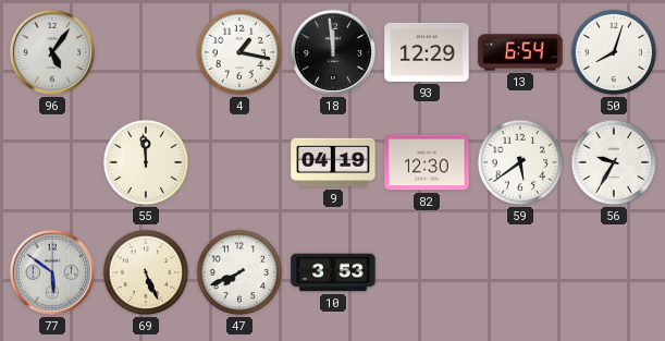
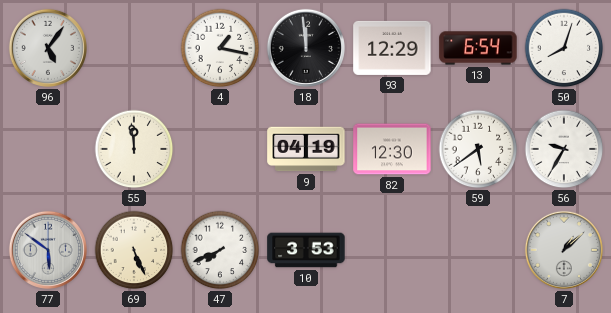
7: none -> 1:08
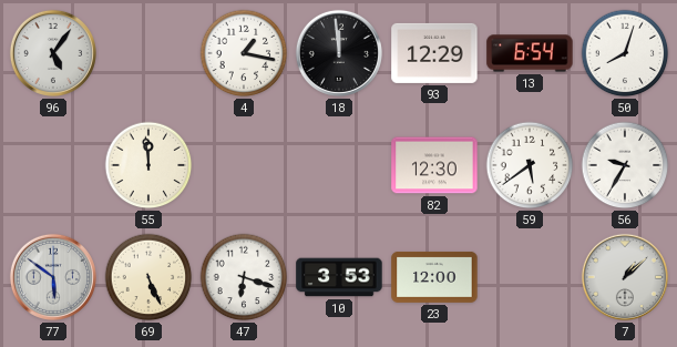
9: 04:19 -> none
47: 7:41 -> 6:18
23: none -> 12:00
